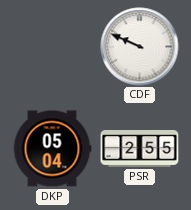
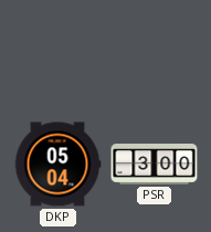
CDF: 9:49 -> none
PSR: 2:55 -> 3:00
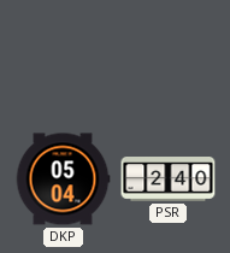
PSR: 3:00 -> 2:40
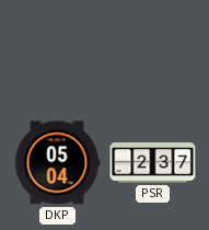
PSR: 2:40 -> 2:37
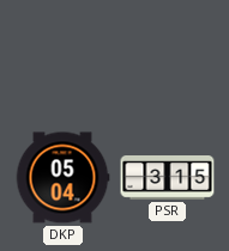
PSR: 2:37 -> 3:15
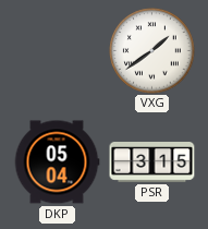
VXG: none -> 1:39
